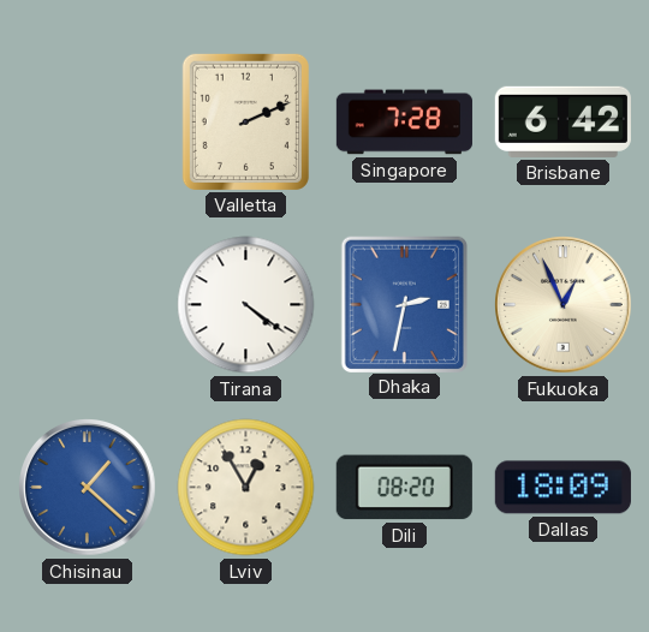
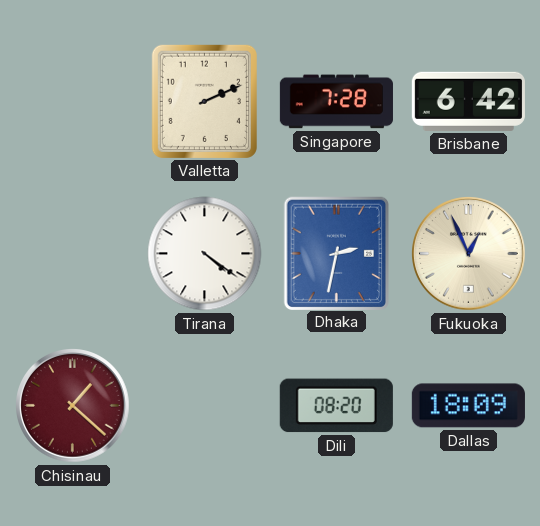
Chisinau dial: blue -> burgundy
Lviv: 12:55 -> none
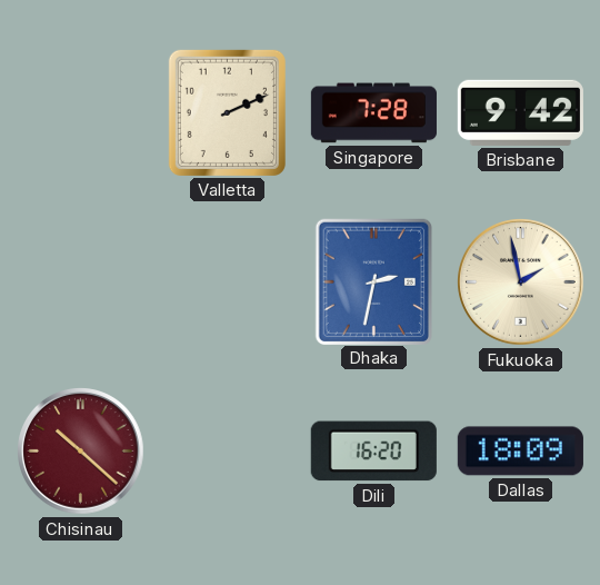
Brisbane: 6:42 -> 9:42
Tirana: 4:21 -> none
Fukuoka: 12:56 -> 1:58
Chisinau: 1:22 -> 10:22
Dili: 08:20 -> 16:20
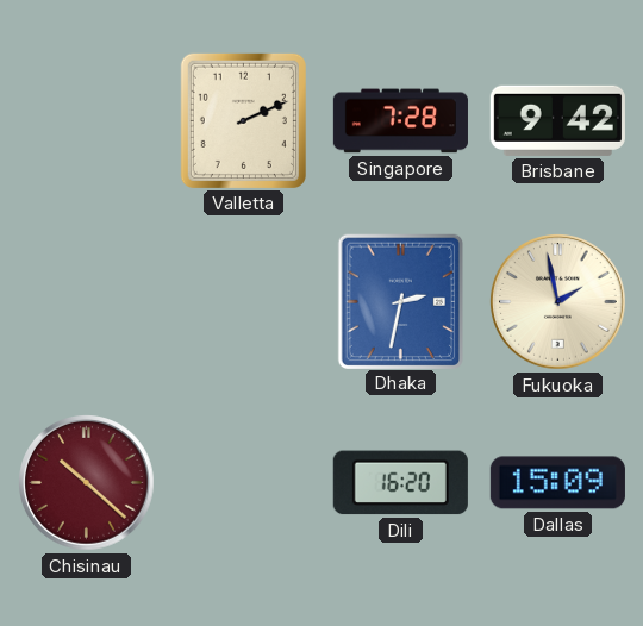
Dallas: 18:09 -> 15:09
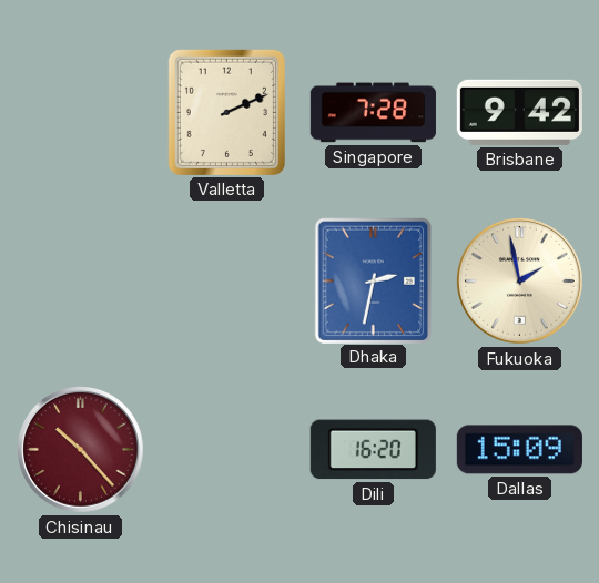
Chisinau: 10:22 -> 10:23
